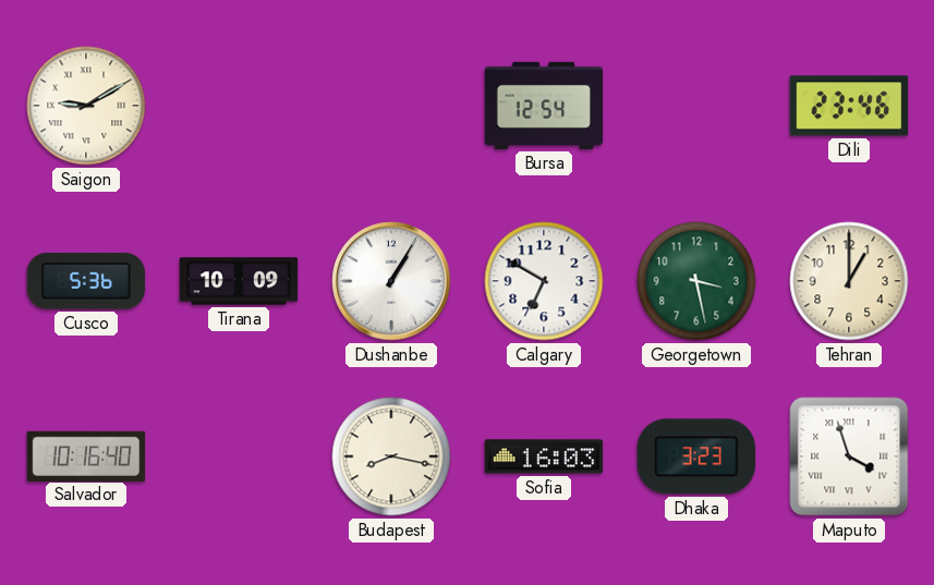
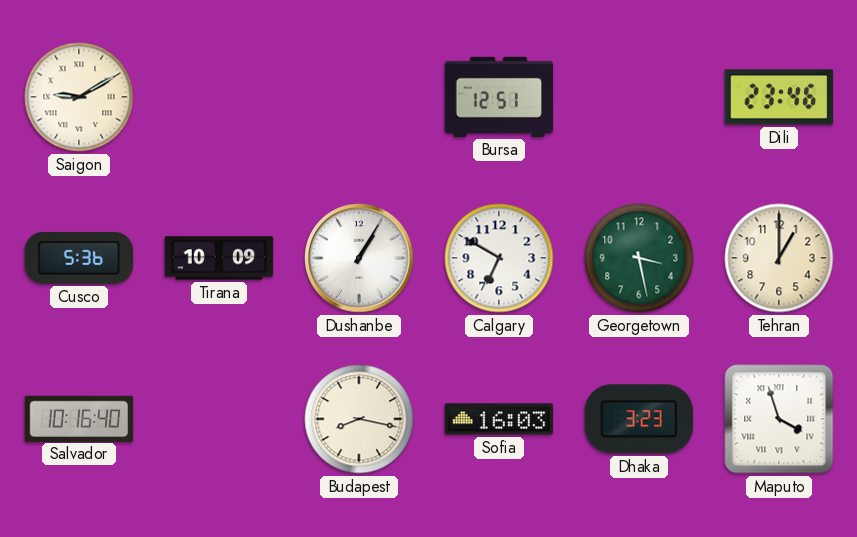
Bursa: 12:54 -> 12:51
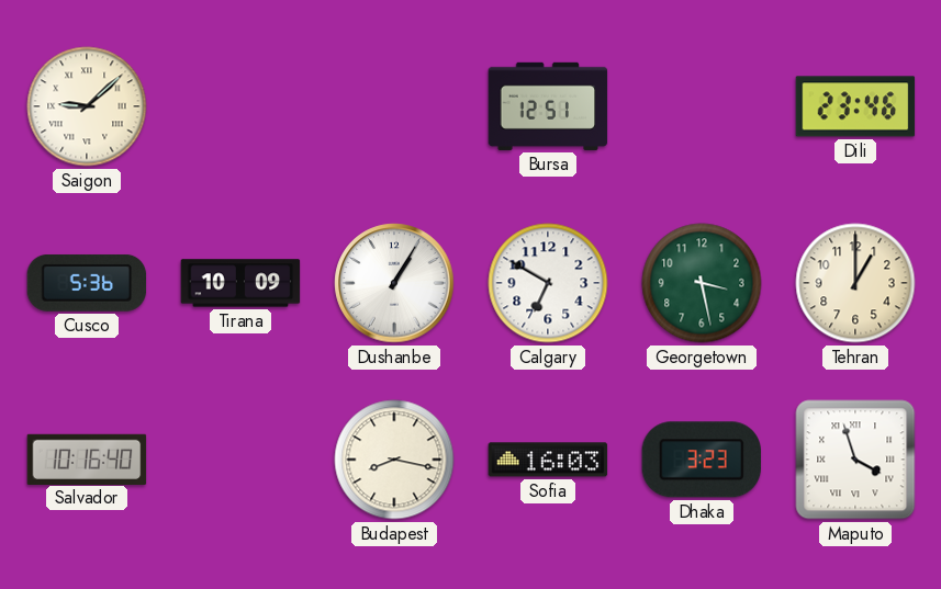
Saigon: 9:10 -> 9:08
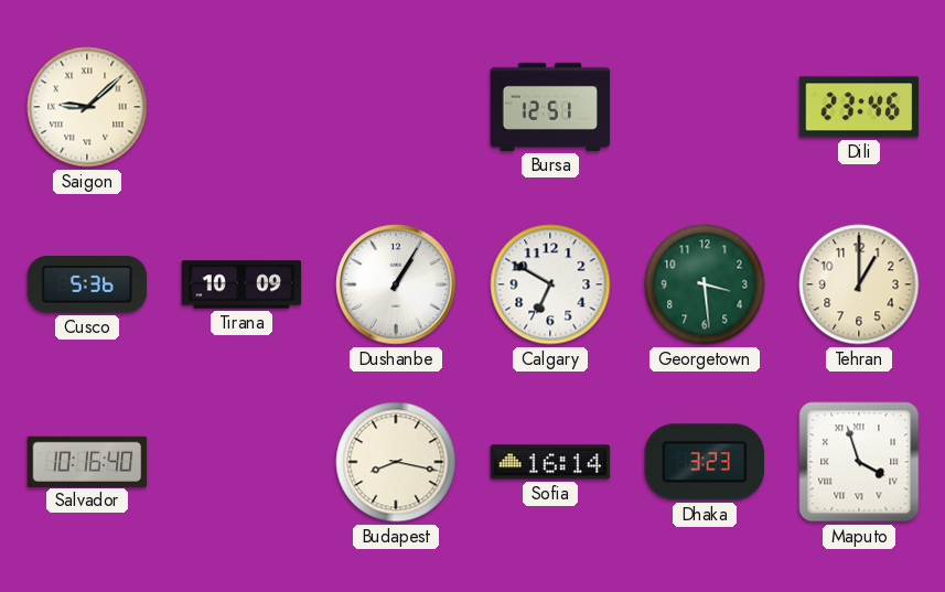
Georgetown: 3:28 -> 3:29
Sofia: 16:03 -> 16:14
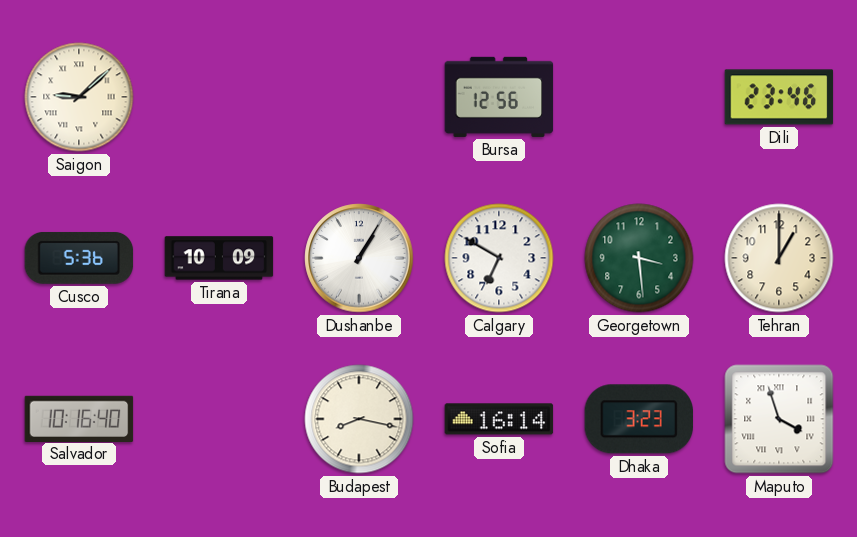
Bursa: 12:51 -> 12:56
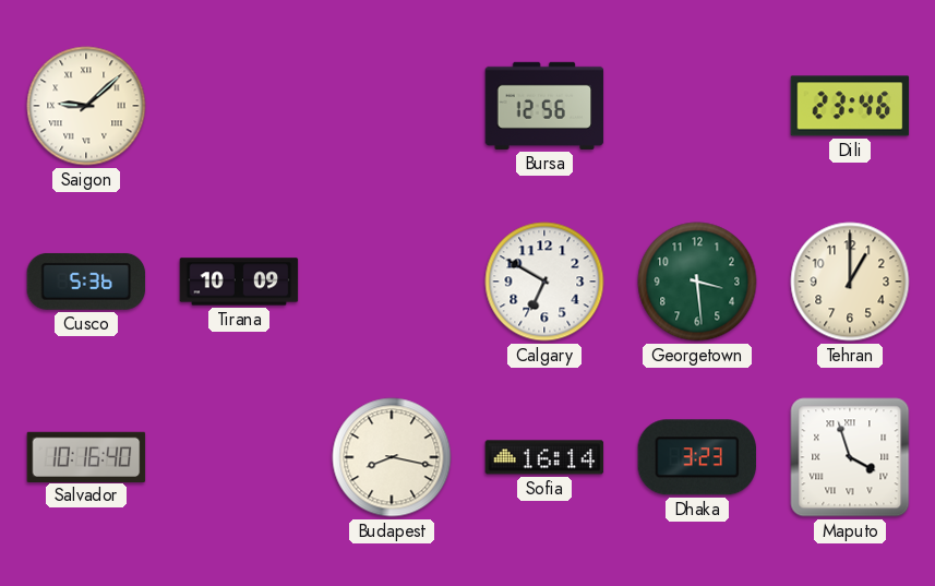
Dushanbe: 1:05 -> none
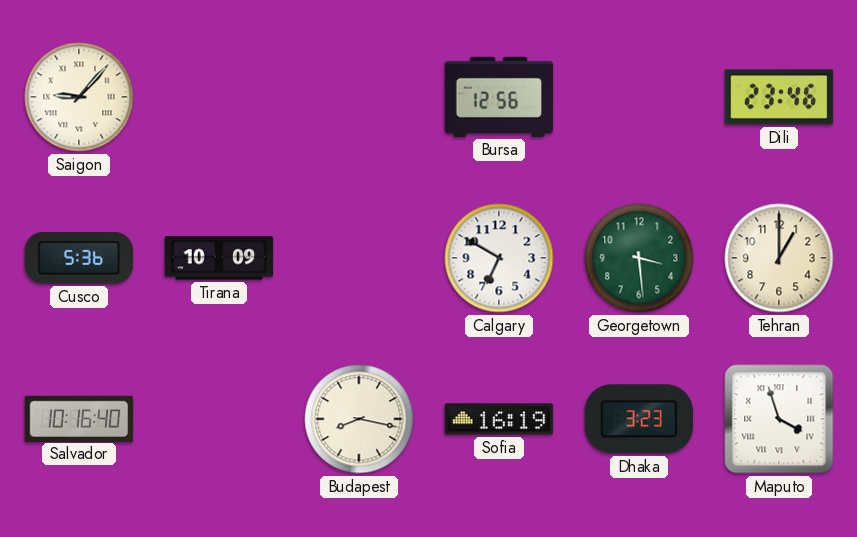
Saigon: 9:08 -> 9:07
Sofia: 16:14 -> 16:19
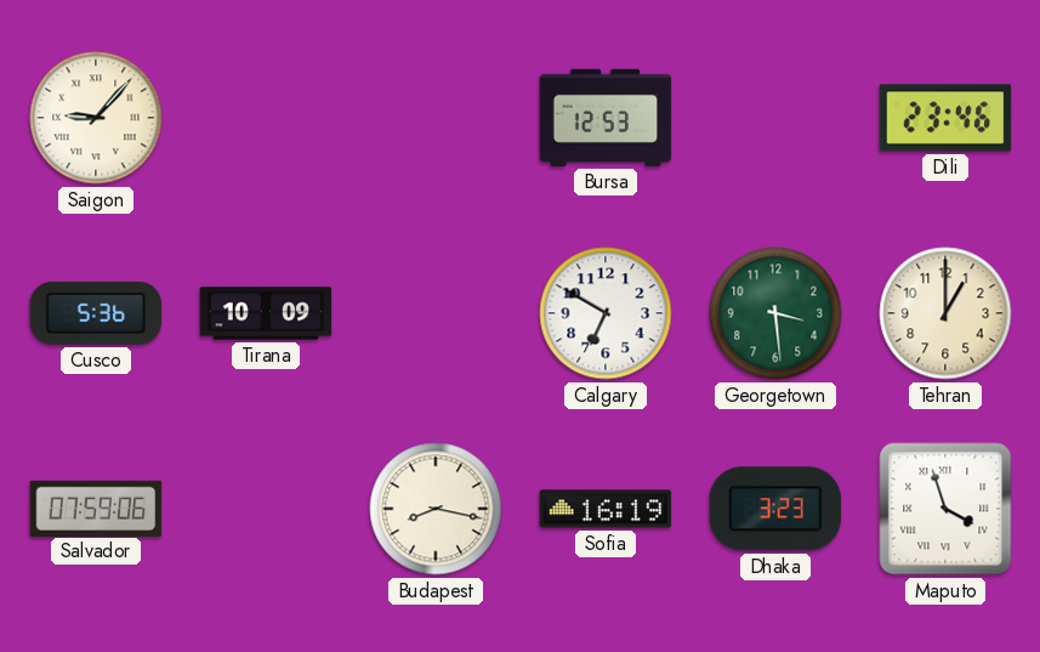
Bursa: 12:56 -> 12:53
Salvador: 10:16 -> 07:59
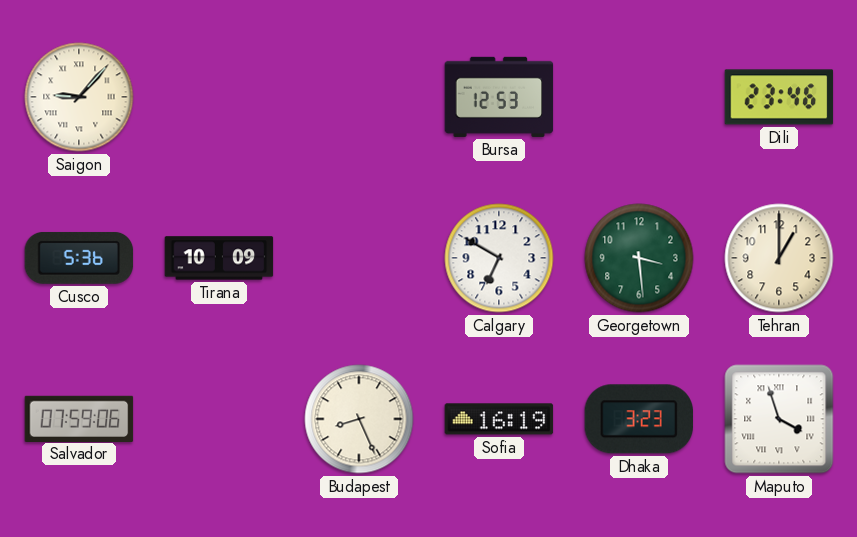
Budapest: 8:17 -> 8:26
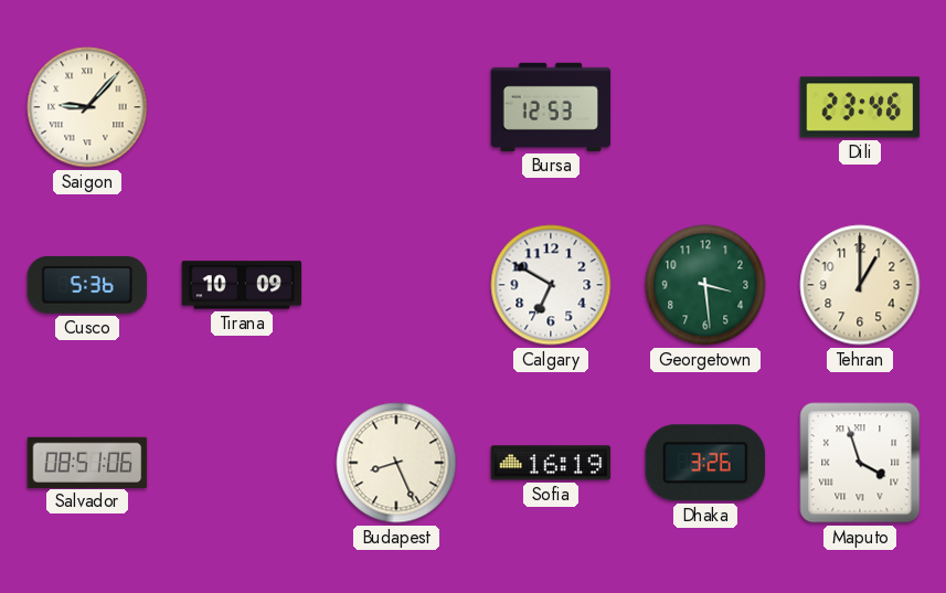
Salvador: 07:59 -> 08:51
Dhaka: 3:23 -> 3:26
